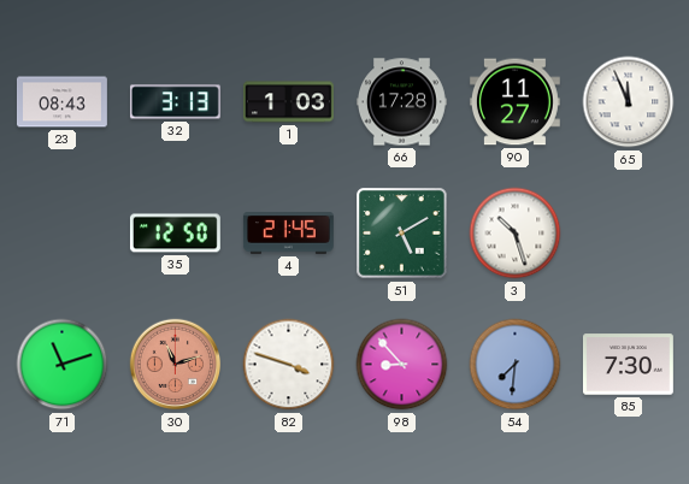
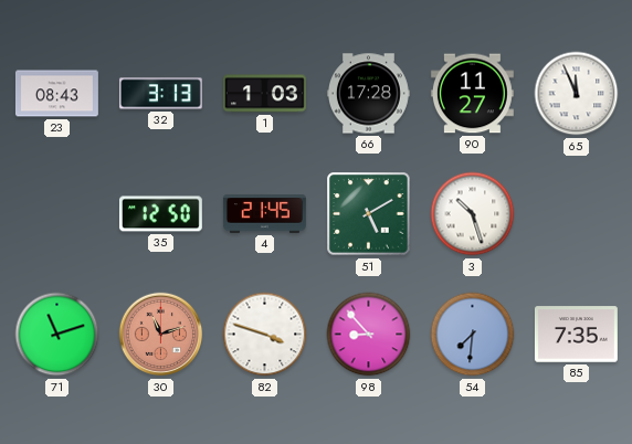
85: 7:30 -> 7:35
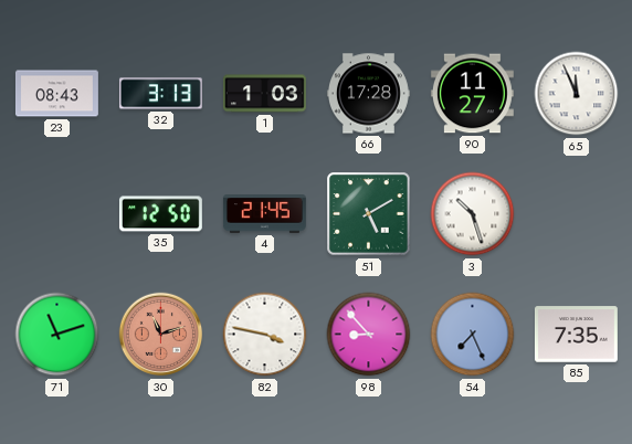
82: 3:48 -> 3:47
54: 7:31 -> 7:26
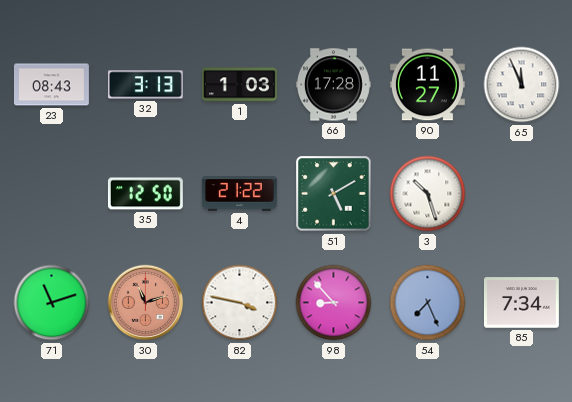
4: 21:45 -> 21:22
85: 7:35 -> 7:34
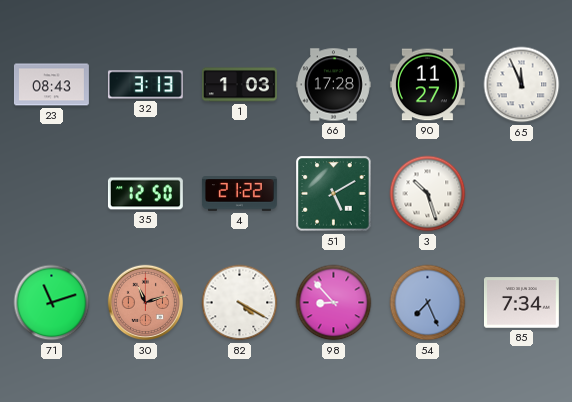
82: 3:47 -> 4:20
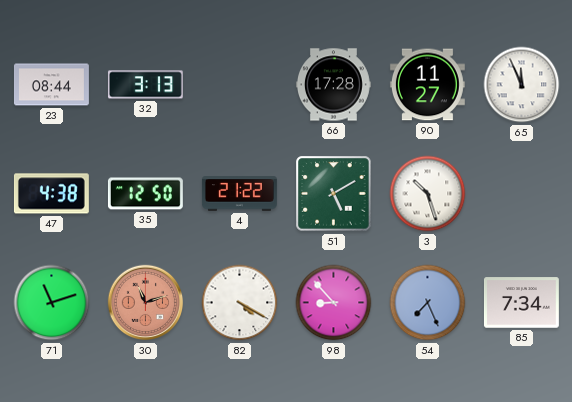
23: 08:43 -> 08:44
1: 1:03 -> none
47: none -> 4:38
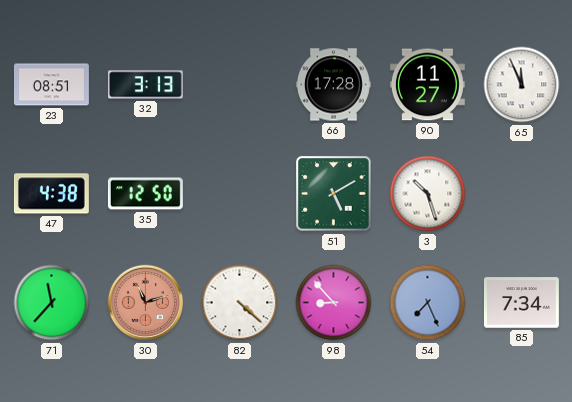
23: 08:44 -> 08:51
4: 21:22 -> none
71: 11:12 -> 11:37
82: 4:20 -> 4:22
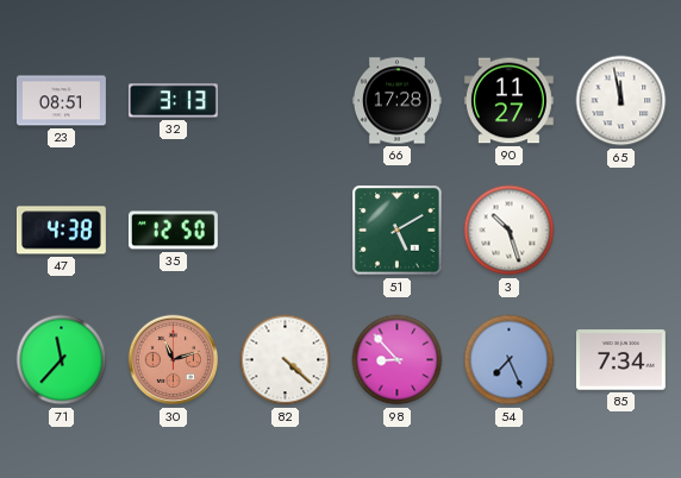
65: 11:56 -> 11:58
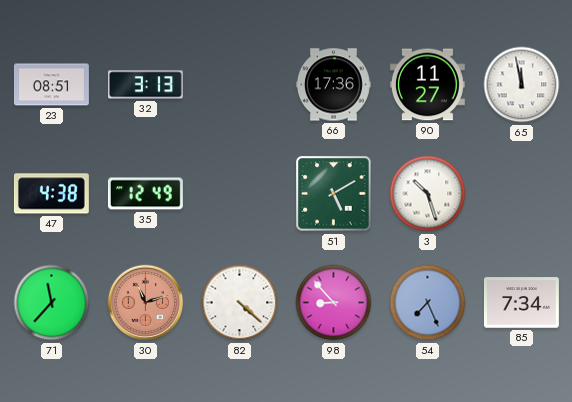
66: 17:28 -> 17:36
35: 12:50 -> 12:49
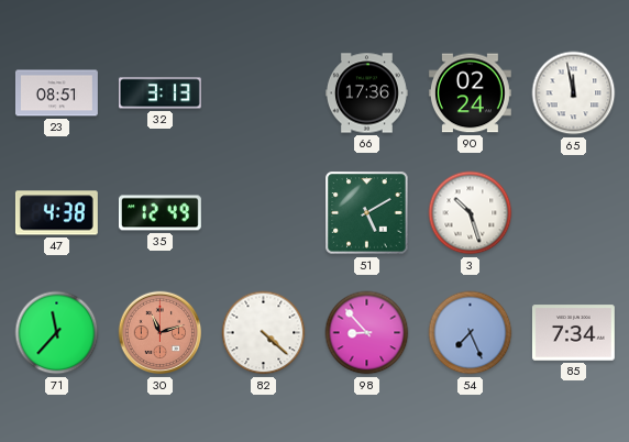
90: 11:27 -> 02:24
